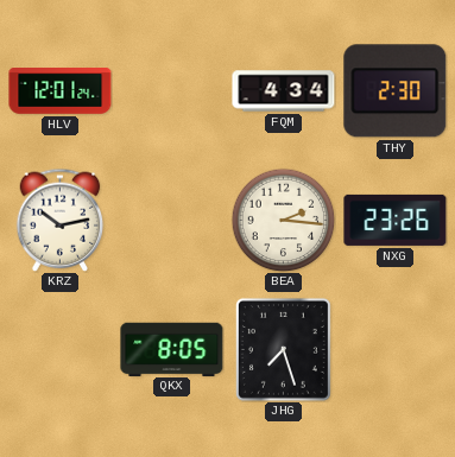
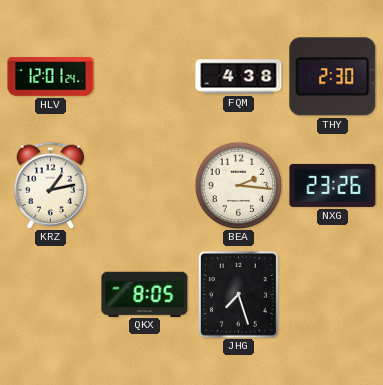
FQM: 4:34 -> 4:38
KRZ: 10:13 -> 1:13
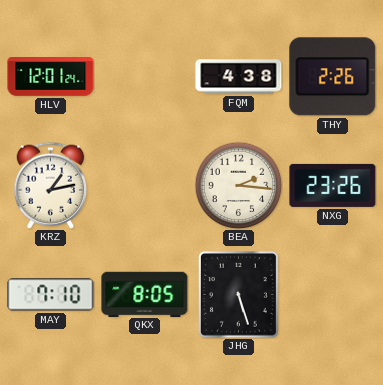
THY: 2:30 -> 2:26
MAY: none -> 7:10
JHG: 7:27 -> 5:27
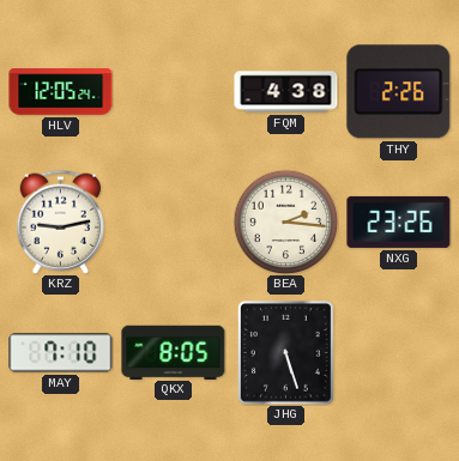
HLV: 12:01 -> 12:05
KRZ: 1:13 -> 9:13
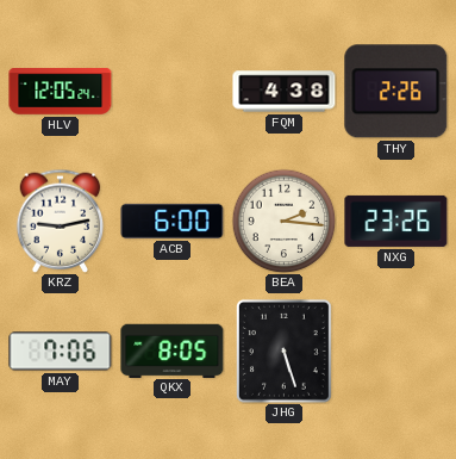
ACB: none -> 6:00
MAY: 7:10 -> 7:06
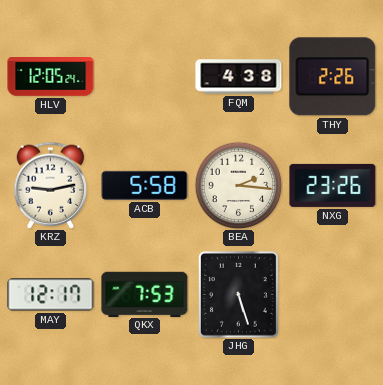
ACB: 6:00 -> 5:58
MAY: 7:06 -> 12:17
QKX: 8:05 -> 7:53
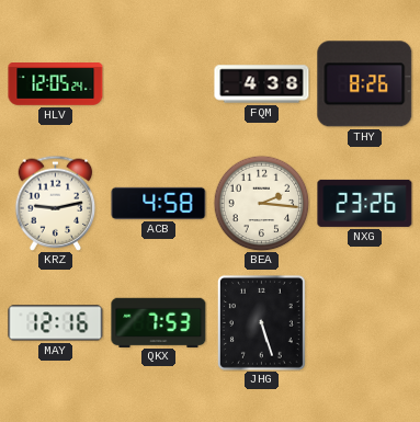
THY: 2:26 -> 8:26
ACB: 5:58 -> 4:58
MAY: 12:17 -> 12:16
